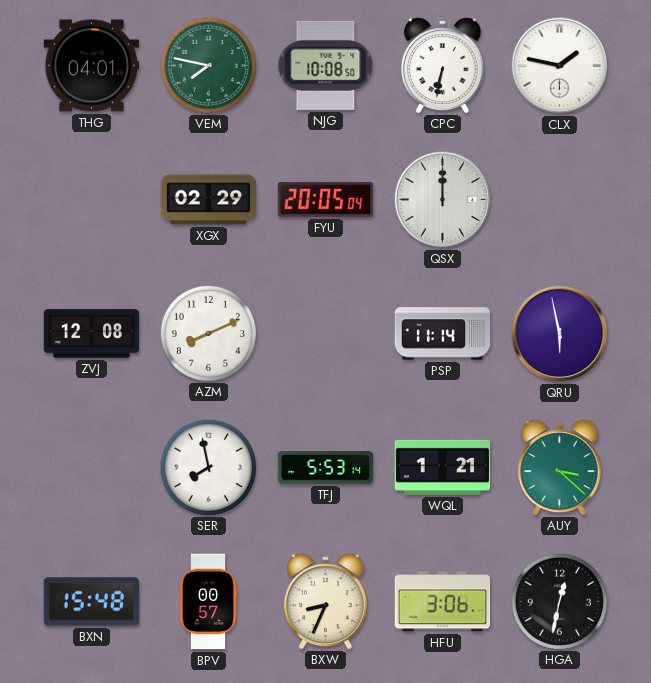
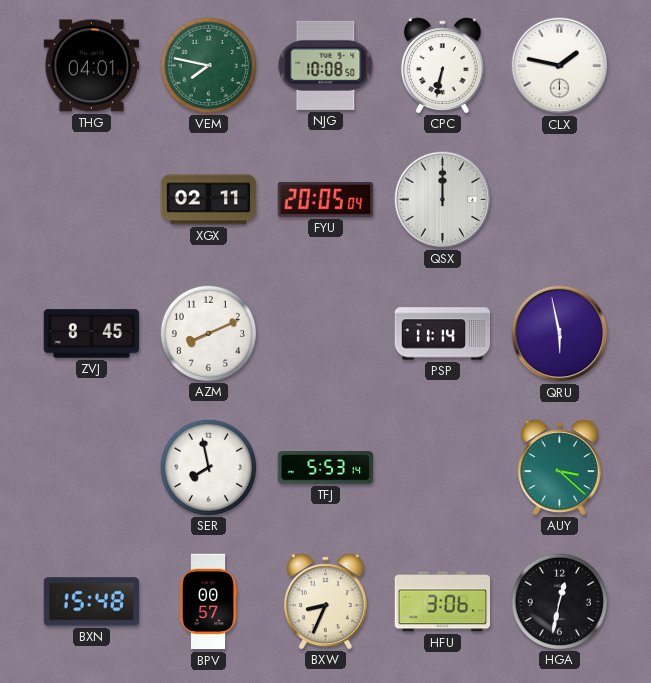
XGX: 02:29 -> 02:11
ZVJ: 12:08 -> 8:45
WQL: 1:21 -> none
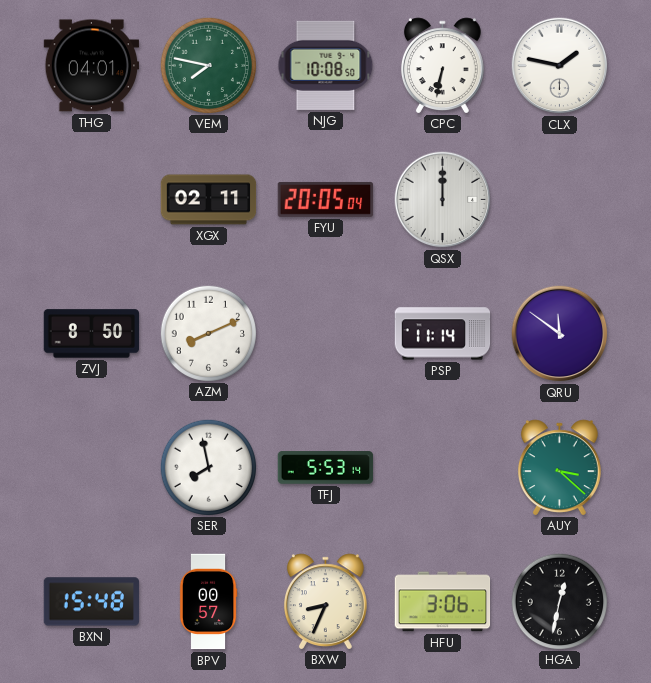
ZVJ: 8:45 -> 8:50
QRU: 5:58 -> 11:51
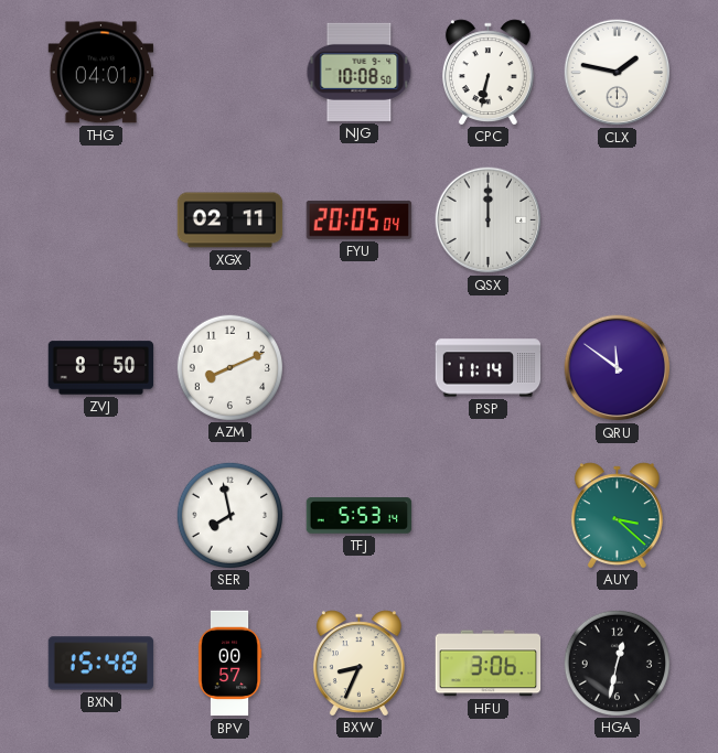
VEM: 7:47 -> none
